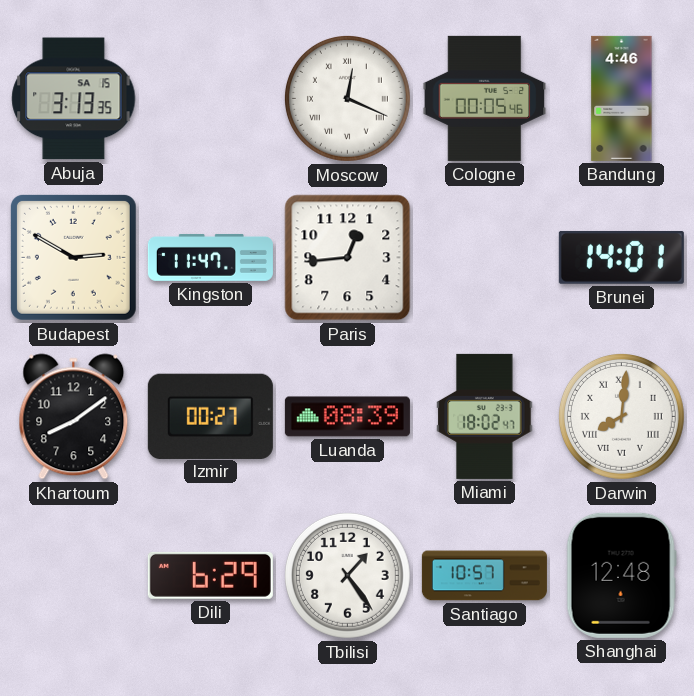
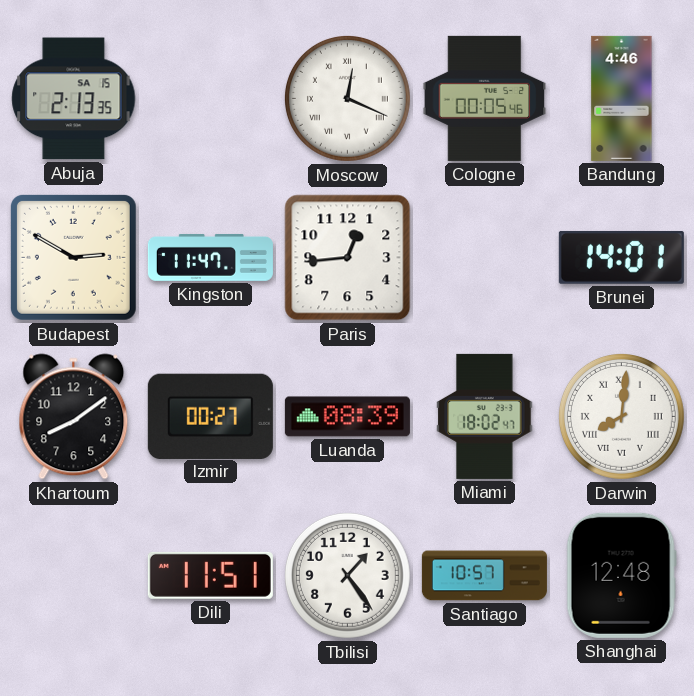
Abuja: 3:13 -> 2:13
Dili: 6:29 -> 11:51
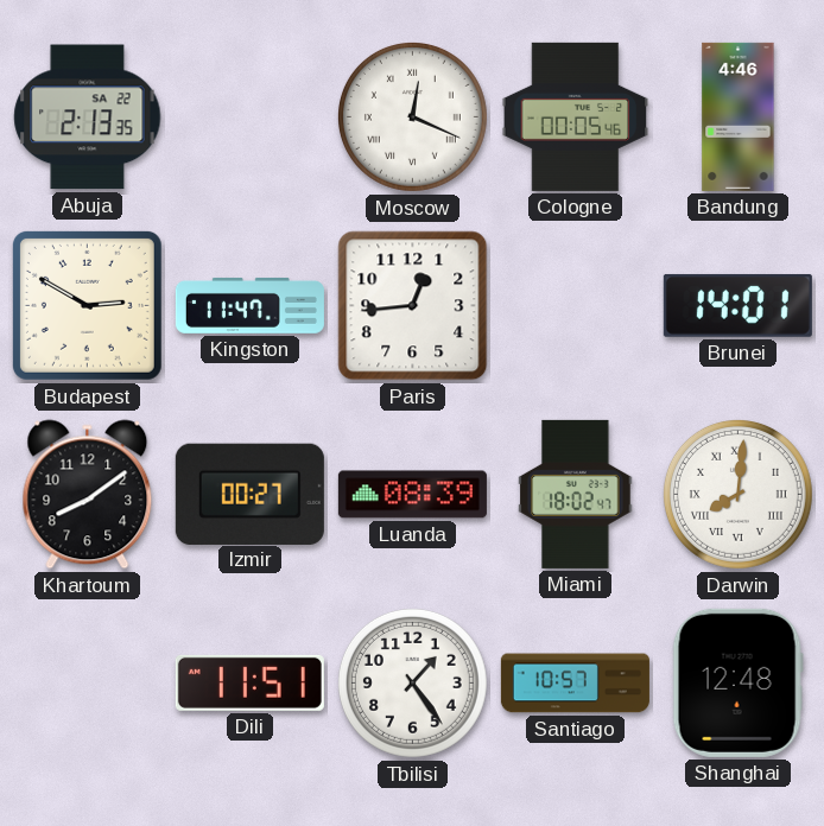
Abuja date: SA 15 -> SA 22
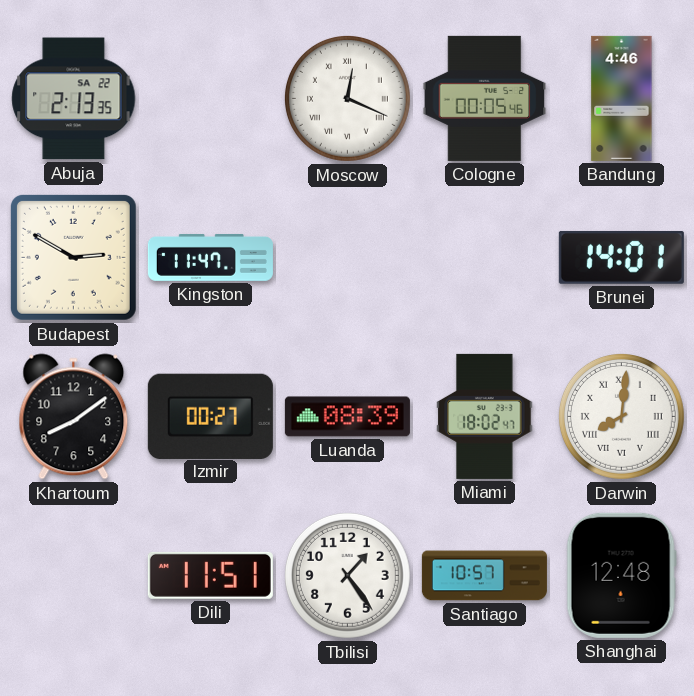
Paris: 12:44 -> none
